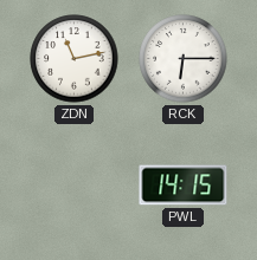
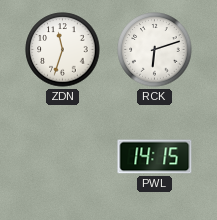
ZDN: 11:13 -> 11:33
RCK: 6:15 -> 6:12
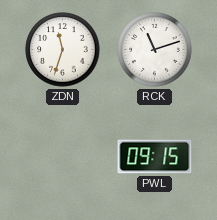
RCK: 6:12 -> 11:12
PWL: 14:15 -> 09:15
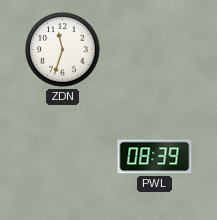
RCK: 11:12 -> none
PWL: 09:15 -> 08:39
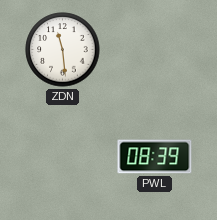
ZDN: 11:33 -> 11:29
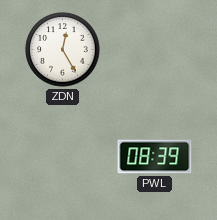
ZDN: 11:29 -> 12:25
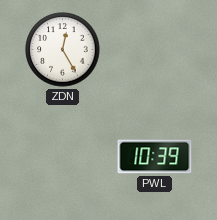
PWL: 08:39 -> 10:39
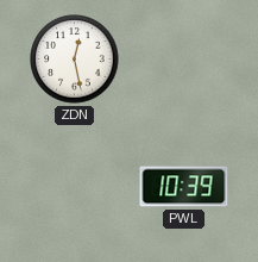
ZDN: 12:25 -> 12:28
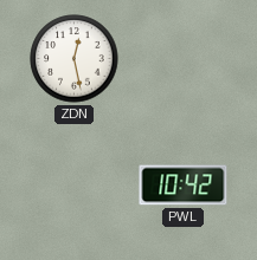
PWL: 10:39 -> 10:42
